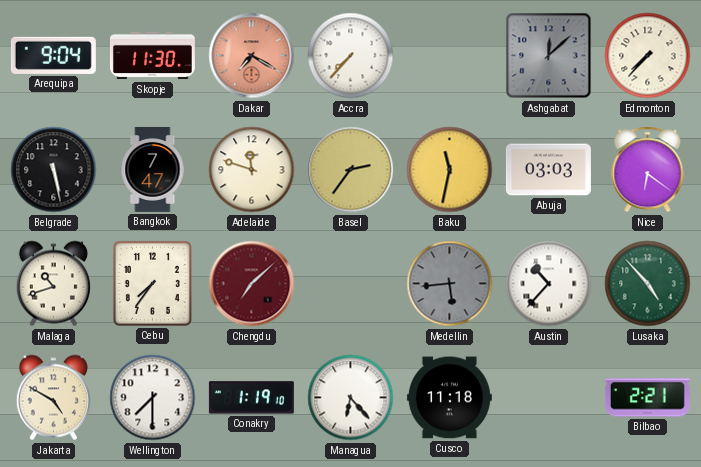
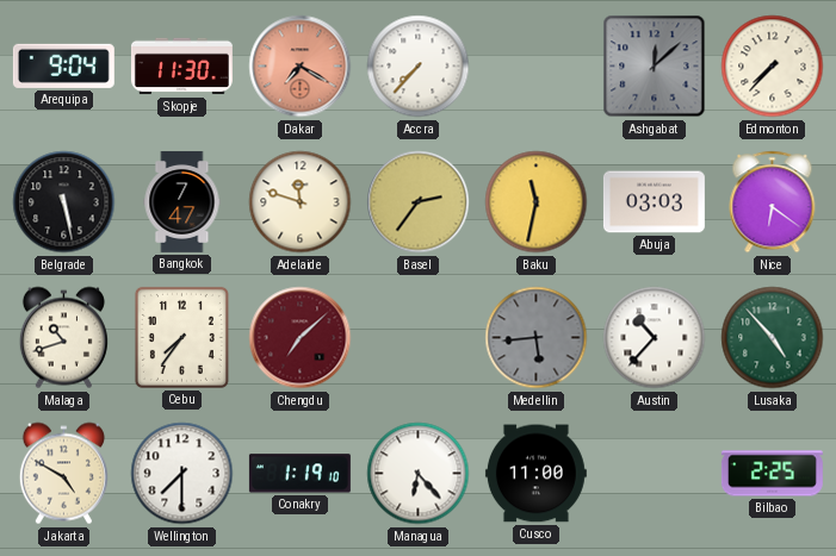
Cusco: 11:18 -> 11:00
Bilbao: 2:21 -> 2:25
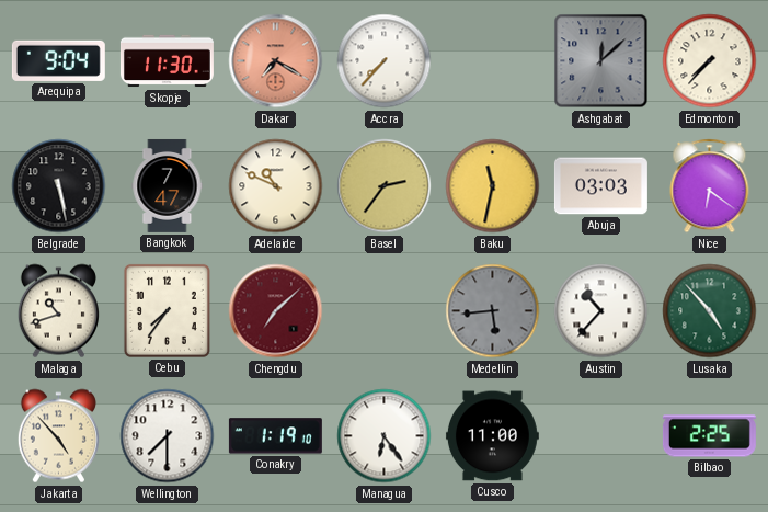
Adelaide: 11:48 -> 10:49
Jakarta: 4:50 -> 4:53
Managua: 6:23 -> 6:24
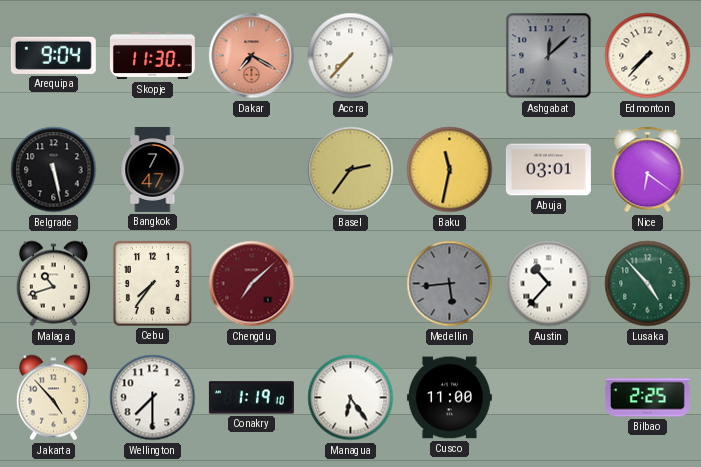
Adelaide: 10:49 -> none
Abuja: 03:03 -> 03:01
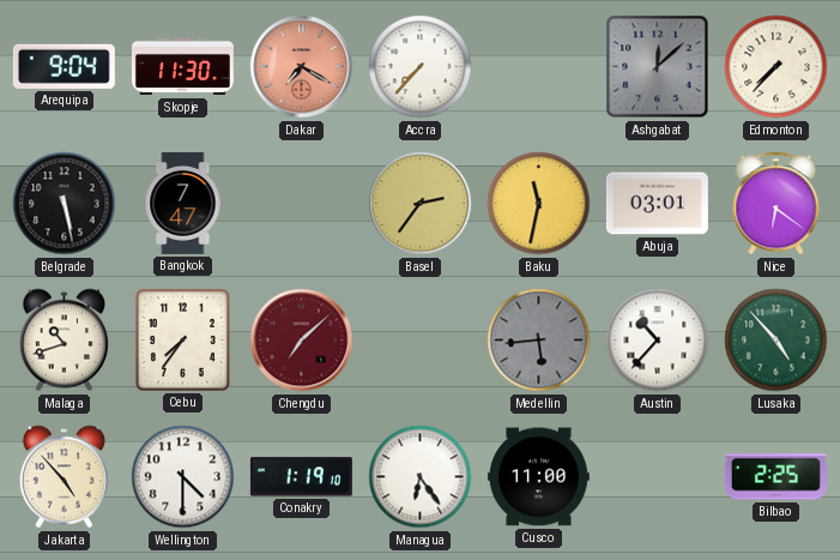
Wellington: 7:30 -> 4:30
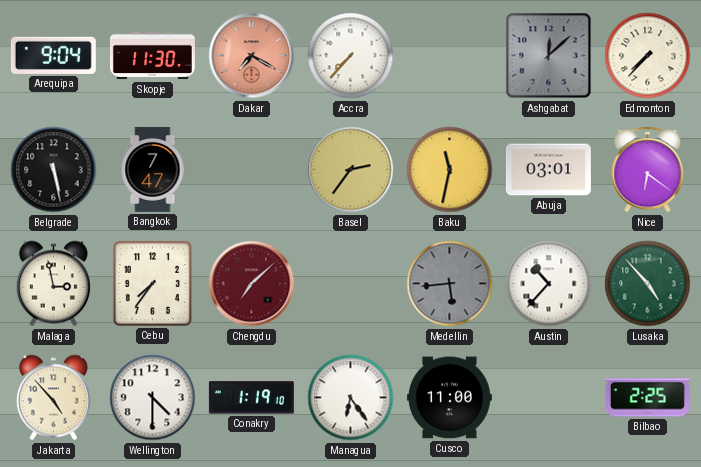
Malaga: 10:42 -> 2:58
